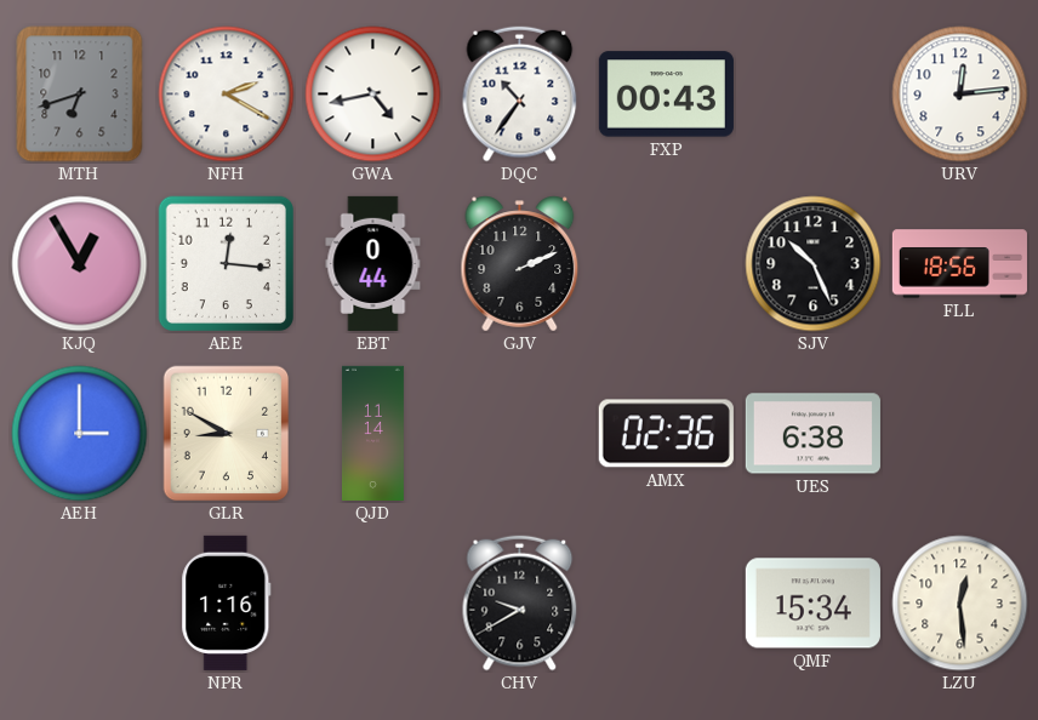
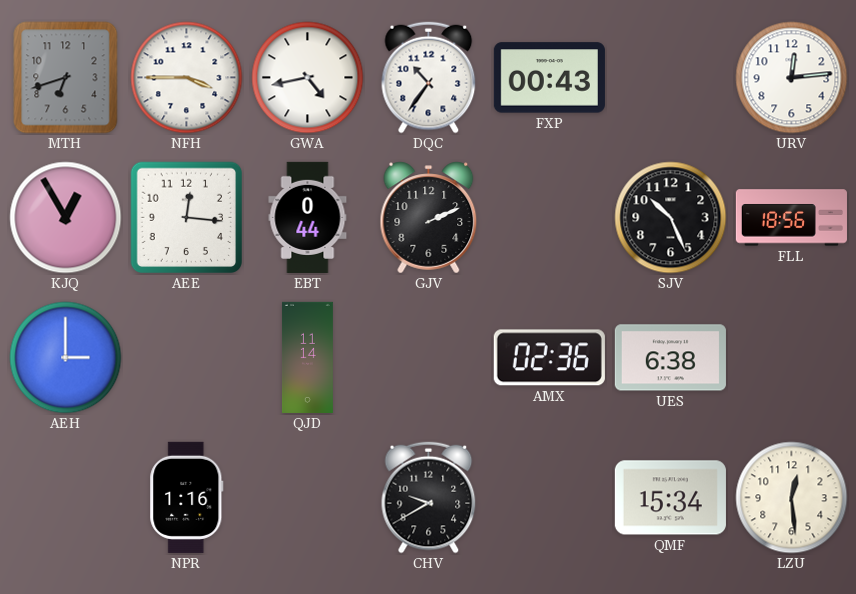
NFH: 2:20 -> 3:45
GLR: 8:50 -> none
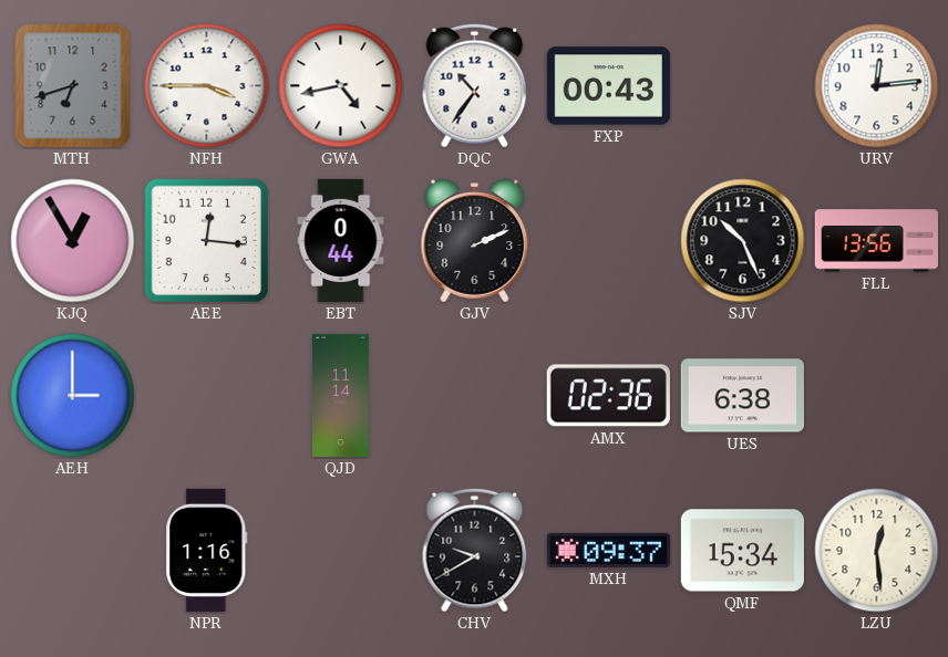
FLL: 18:56 -> 13:56
MXH: none -> 09:37
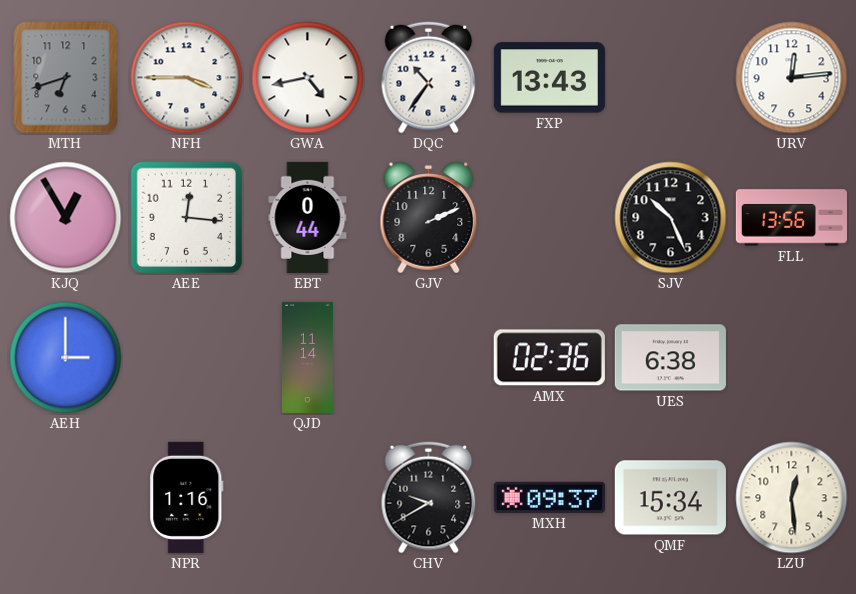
FXP: 00:43 -> 13:43
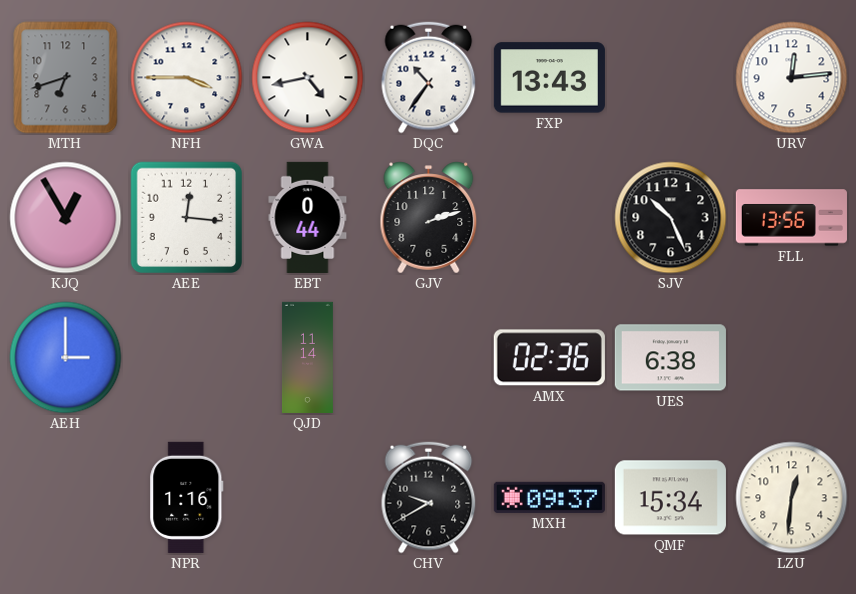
GJV: 2:11 -> 2:12
LZU: 12:29 -> 12:31
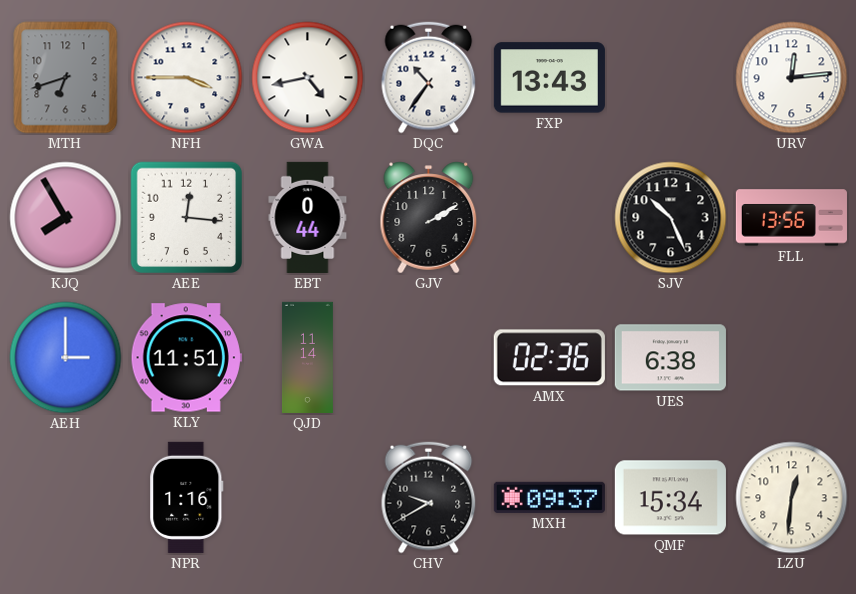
KJQ: 12:55 -> 7:55
GJV: 2:12 -> 2:10
KLY: none -> 11:51
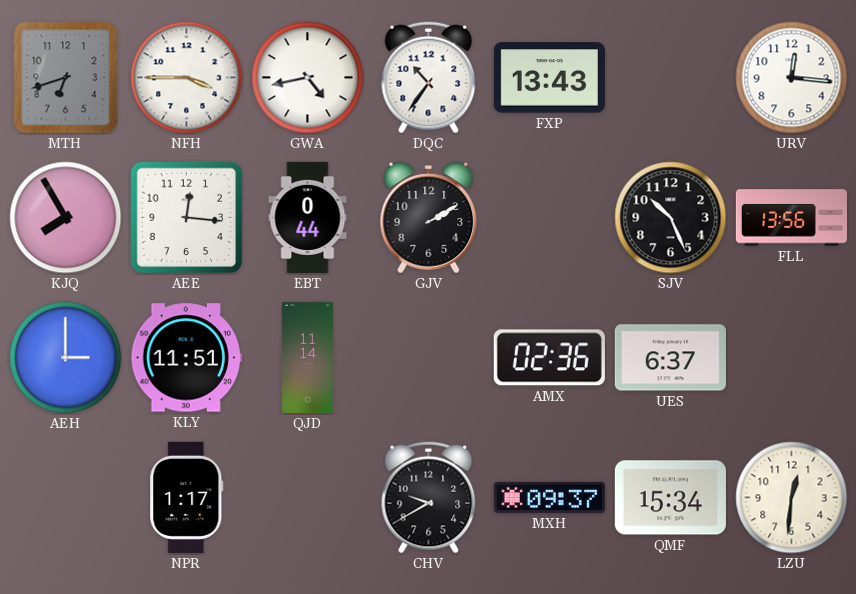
URV: 12:14 -> 12:16
UES: 6:38 -> 6:37
NPR: 1:16 -> 1:17
